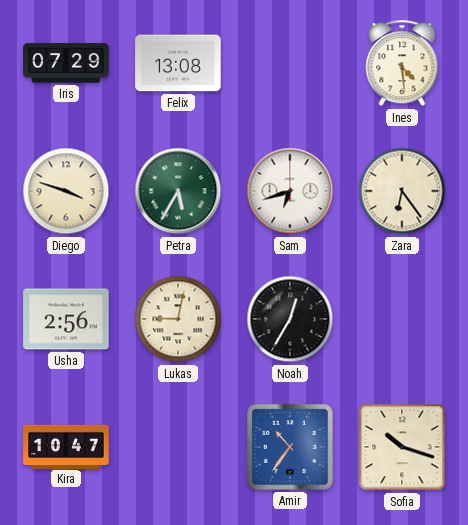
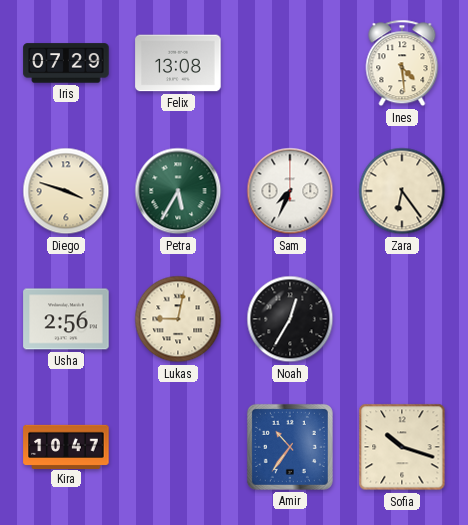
Sam: 6:42 -> 7:34
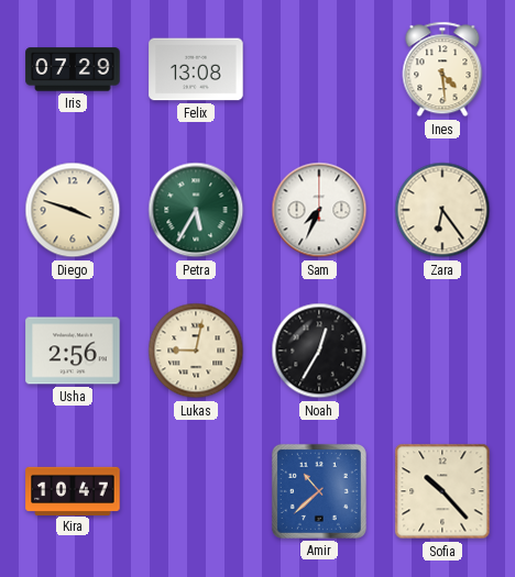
Amir: 10:36 -> 10:38
Sofia: 10:18 -> 10:23
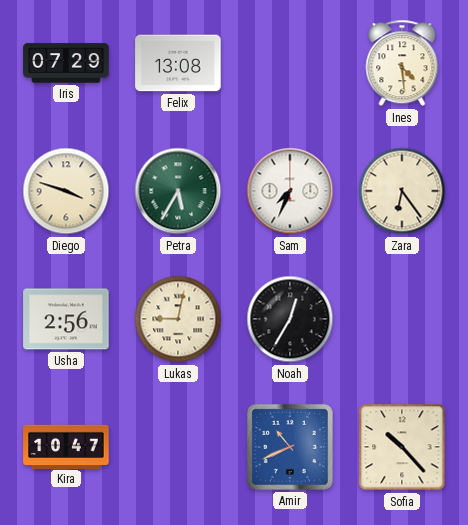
Amir: 10:38 -> 10:41
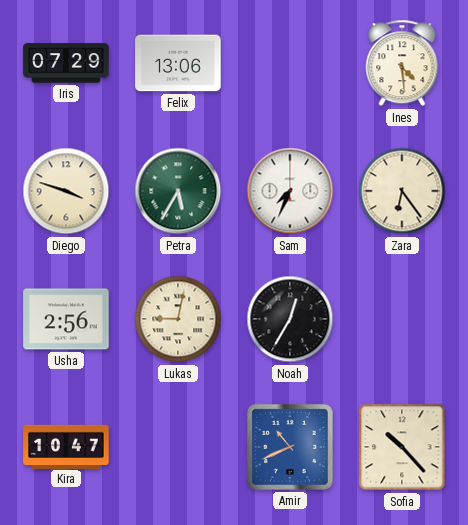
Felix: 13:08 -> 13:06
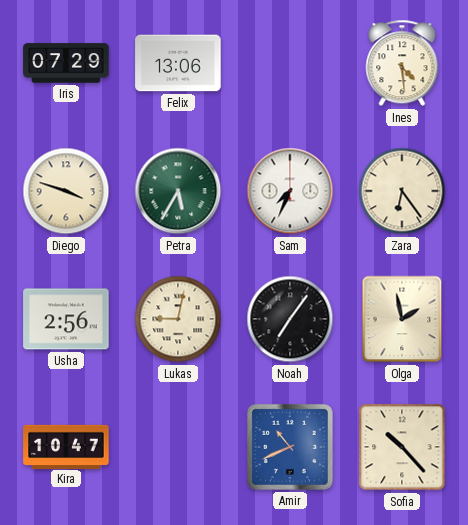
Noah: 12:35 -> 7:06
Olga: none -> 1:58
